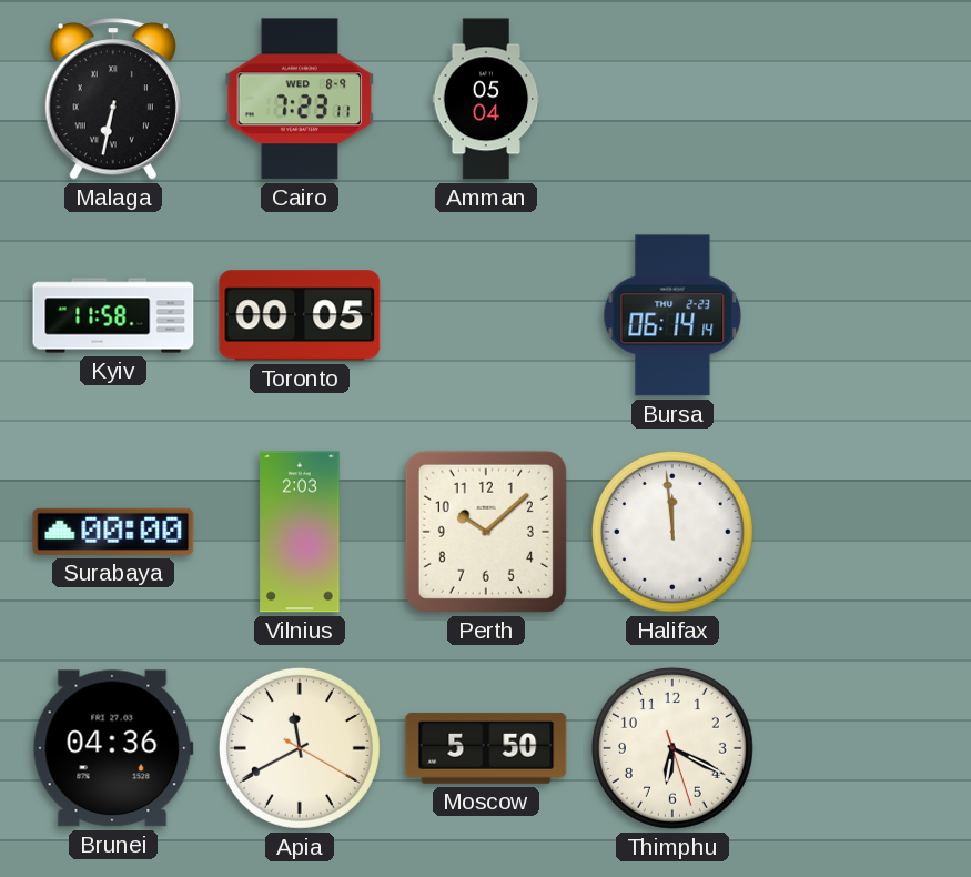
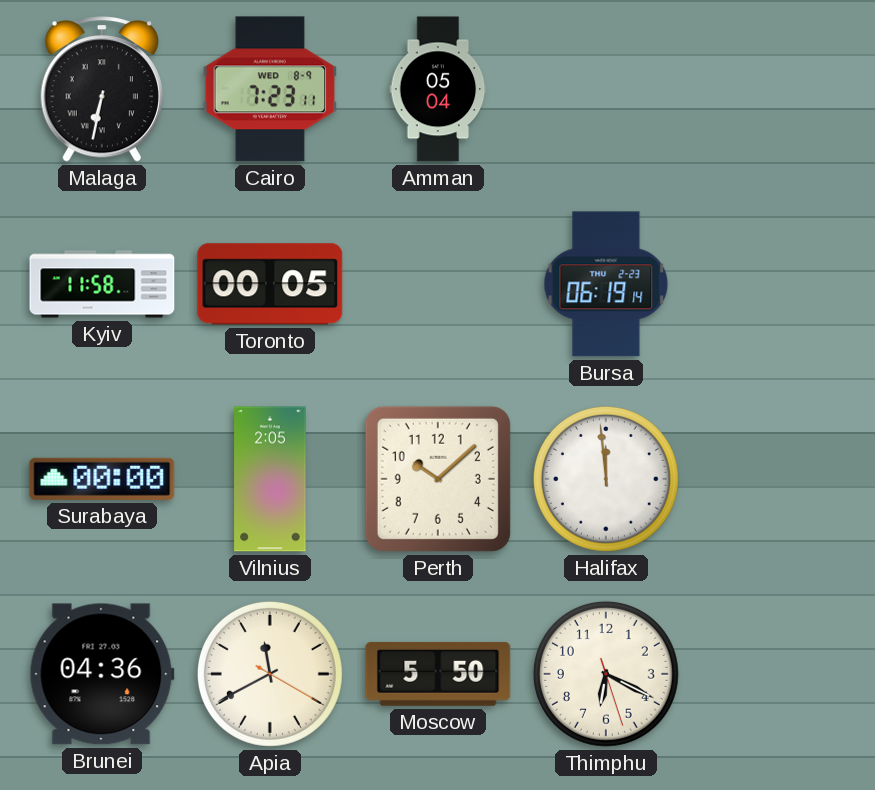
Bursa: 06:14 -> 06:19
Vilnius: 2:03 -> 2:05
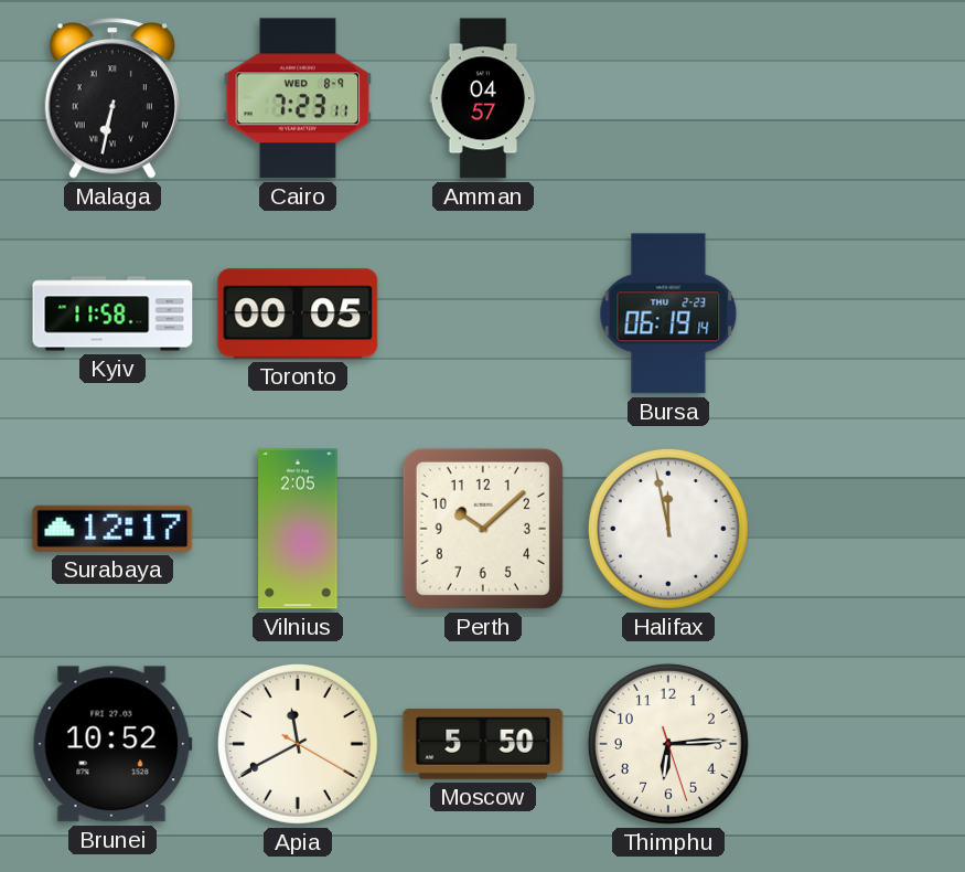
Amman: 05:04 -> 04:57
Surabaya: 00:00 -> 12:17
Halifax: 11:59 -> 11:58
Brunei: 04:36 -> 10:52
Thimphu: 6:19 -> 6:14
